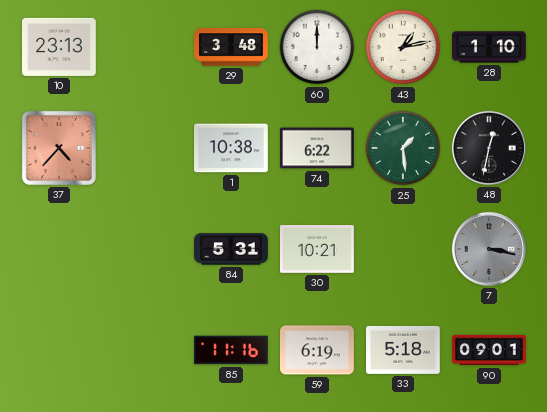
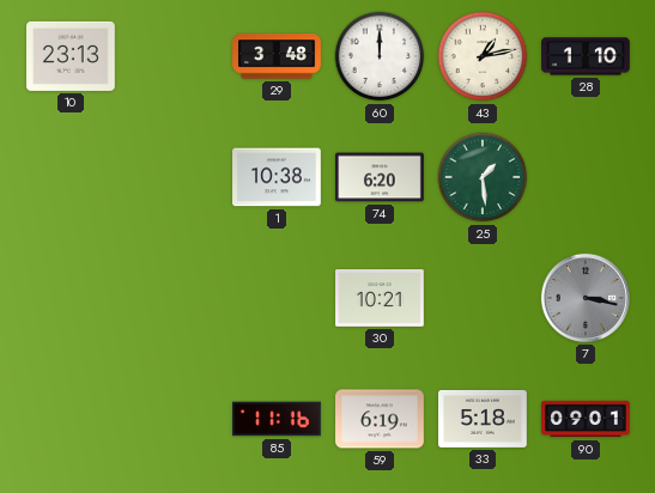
37: 4:37 -> none
74: 6:22 -> 6:20
48: 12:32 -> none
84: 5:31 -> none
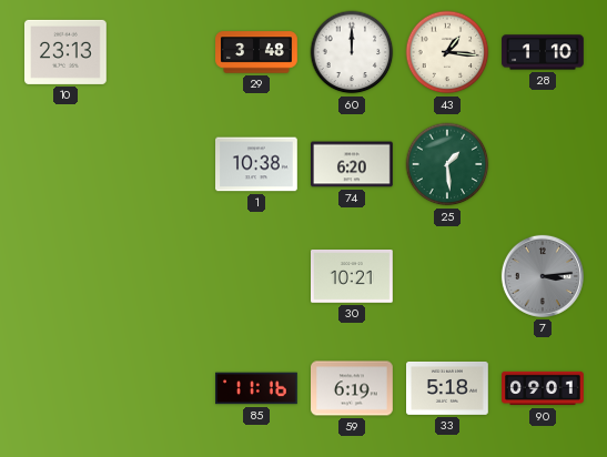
43: 1:13 -> 1:16
7: 3:17 -> 3:14
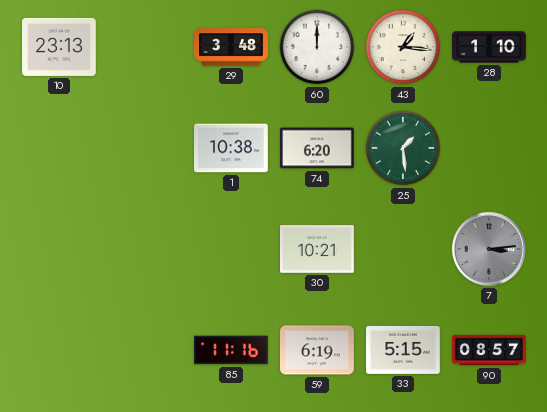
33: 5:18 -> 5:15
90: 09:01 -> 08:57
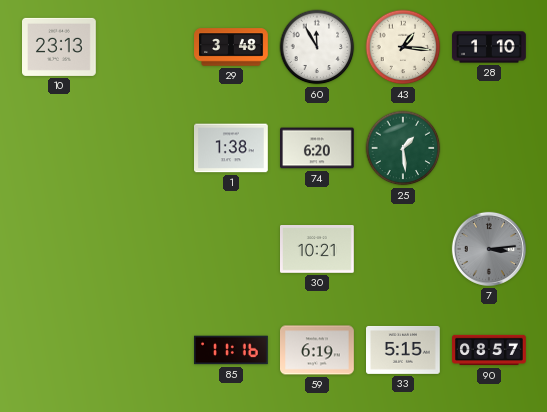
60: 12:00 -> 11:55
1: 10:38 -> 1:38
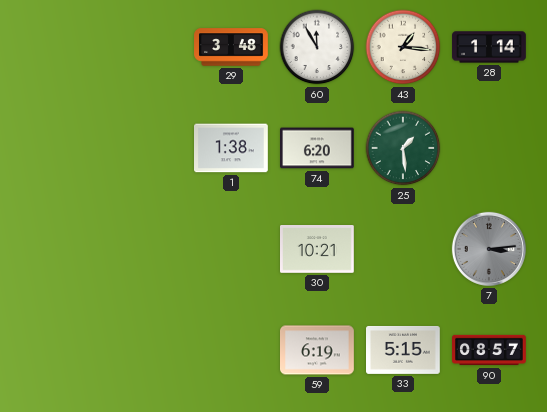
10: 23:13 -> none
28: 1:10 -> 1:14
85: 11:16 -> none
